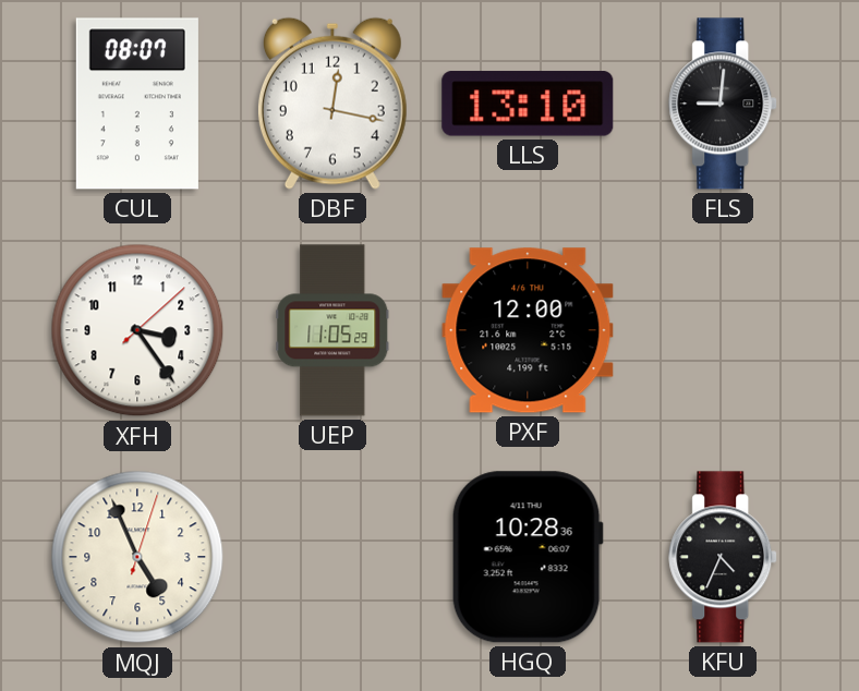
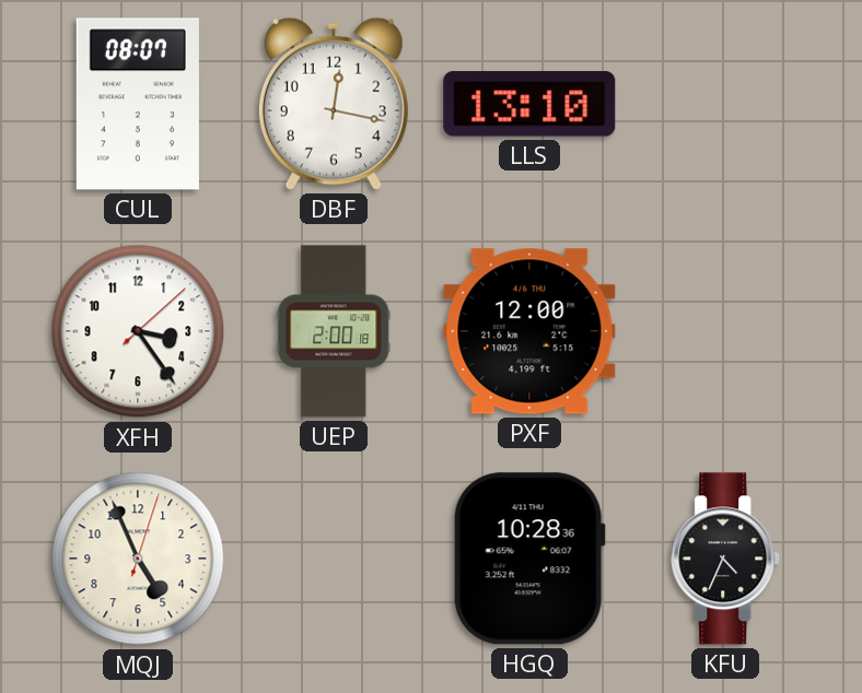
FLS: 9:01 -> none
UEP: 11:05 -> 2:00
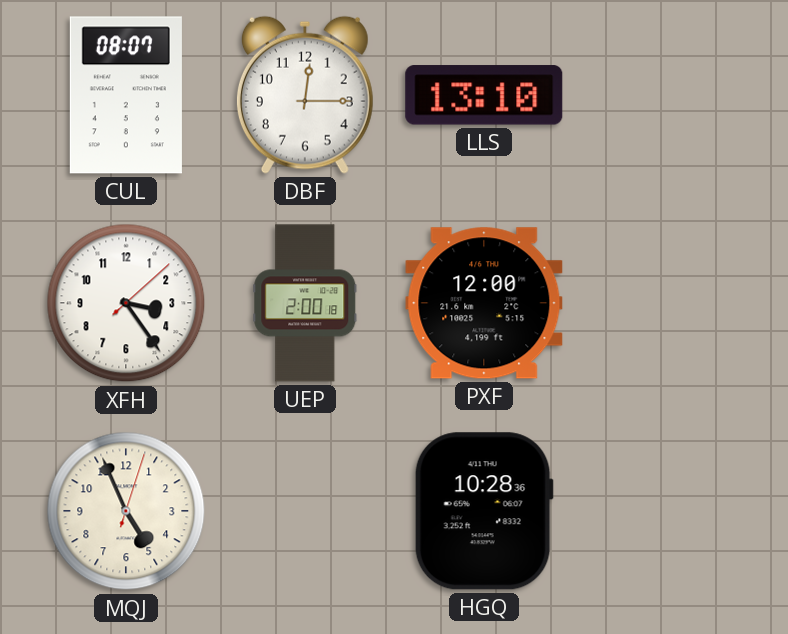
DBF: 12:17 -> 12:15
KFU: 4:34 -> none
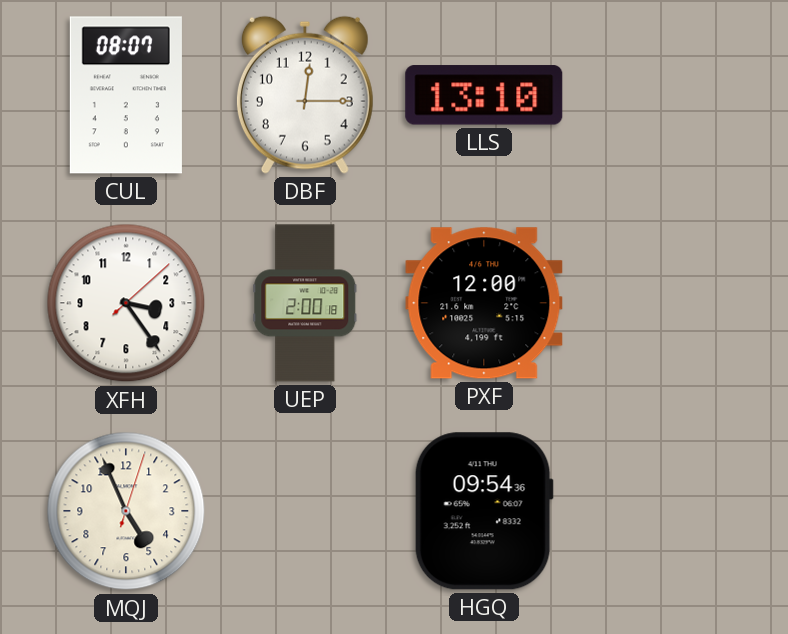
HGQ: 10:28 -> 09:54
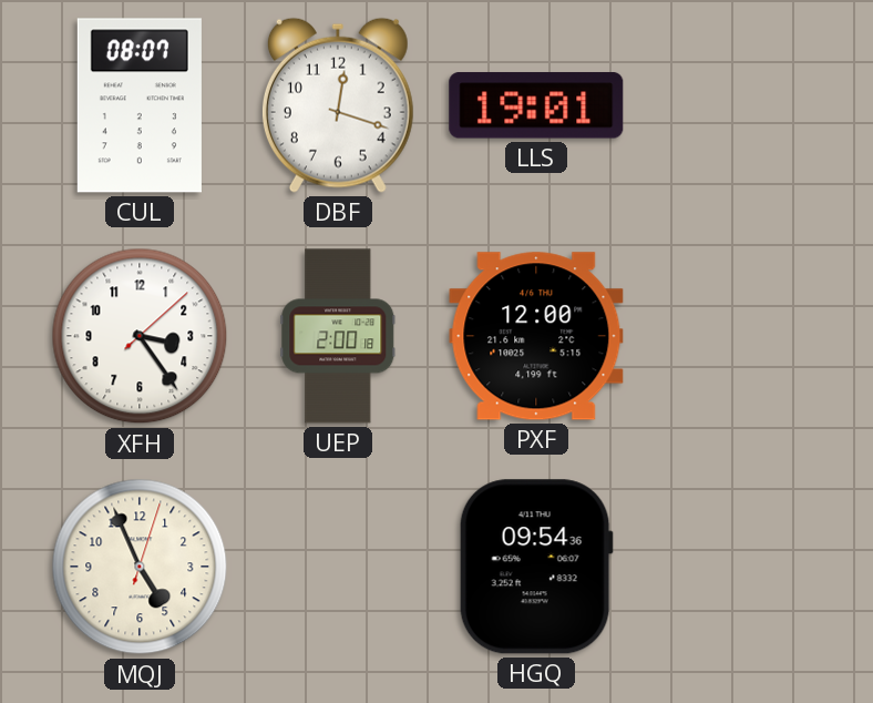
DBF: 12:15 -> 12:18
LLS: 13:10 -> 19:01
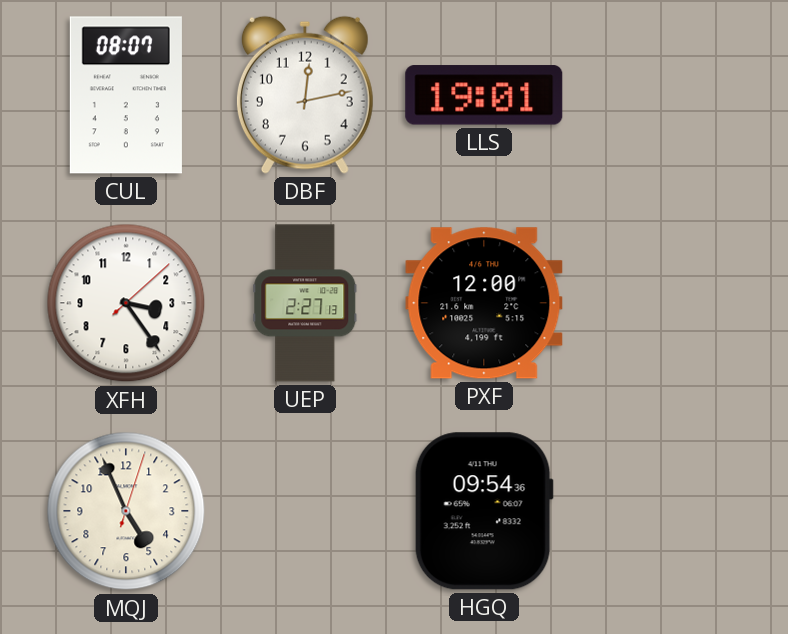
DBF: 12:18 -> 12:13
UEP: 2:00 -> 2:27
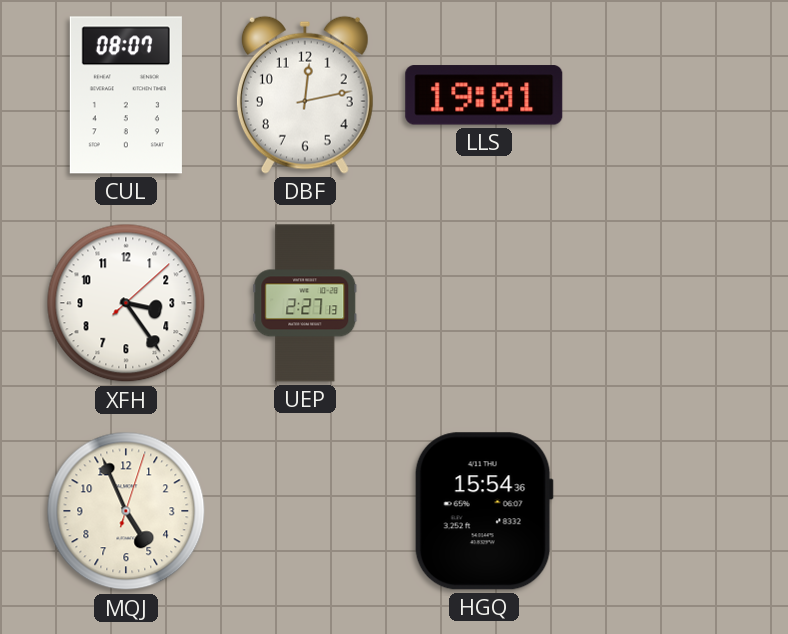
PXF: 12:00 -> none
HGQ: 09:54 -> 15:54
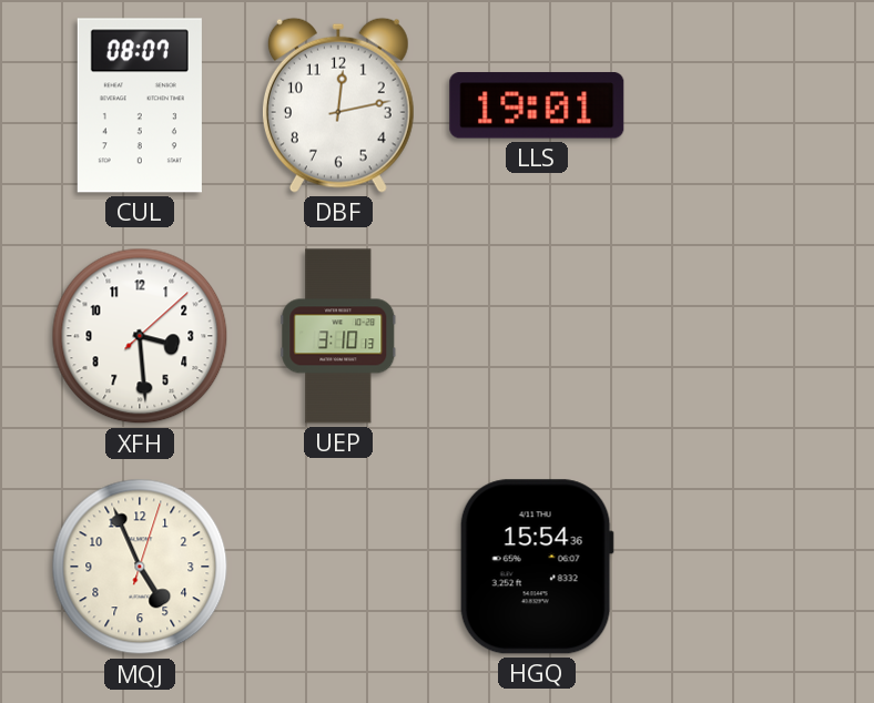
XFH: 3:24 -> 3:29
UEP: 2:27 -> 3:10
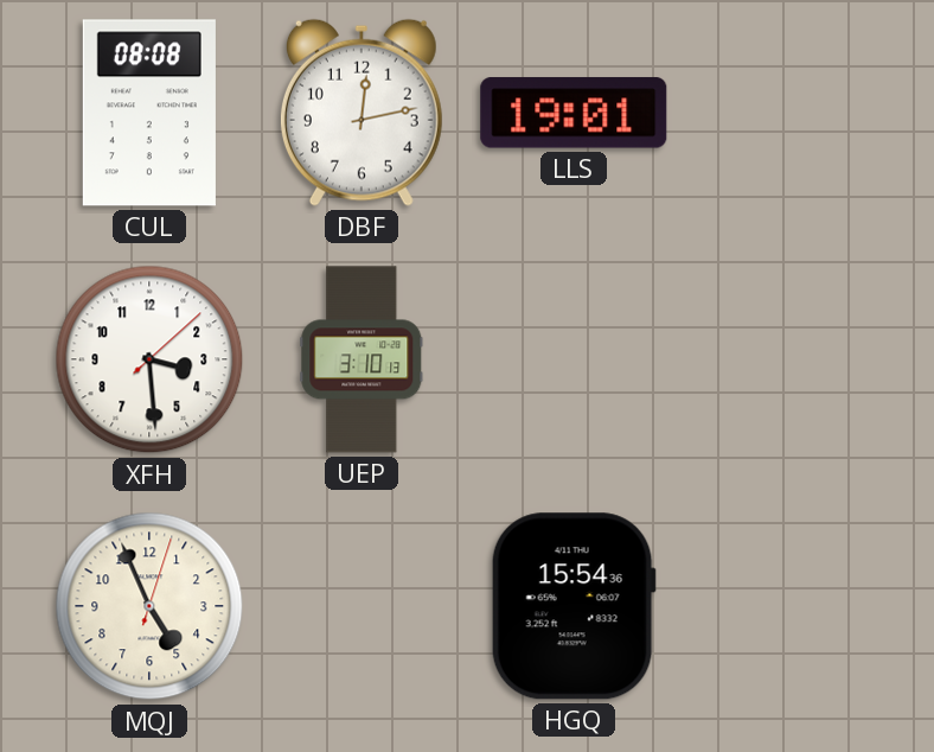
CUL: 08:07 -> 08:08
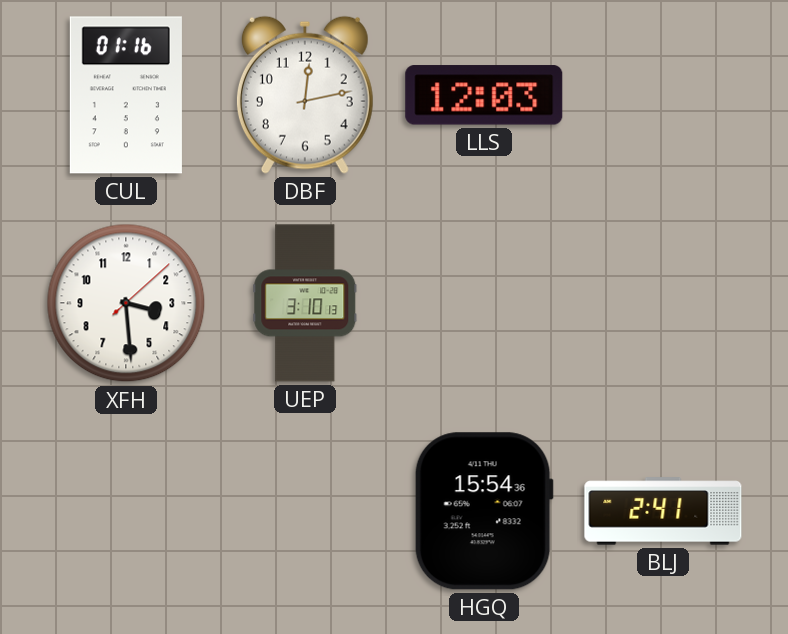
CUL: 08:08 -> 01:16
LLS: 19:01 -> 12:03
MQJ: 4:56 -> none
BLJ: none -> 2:41
